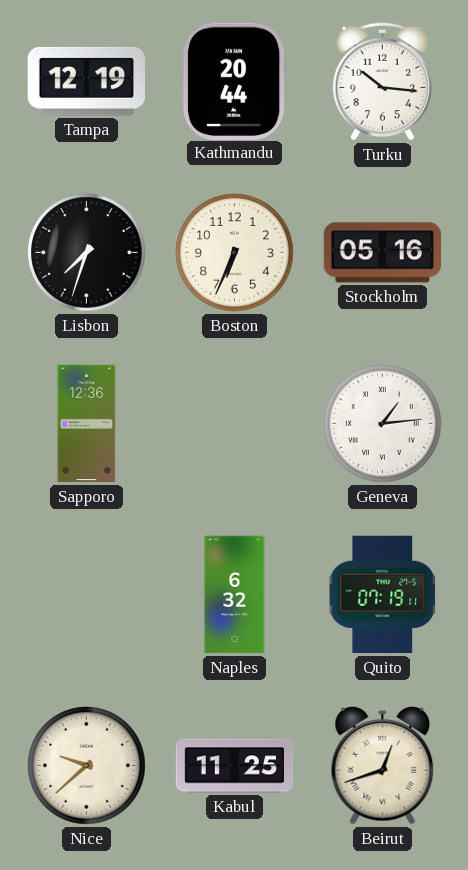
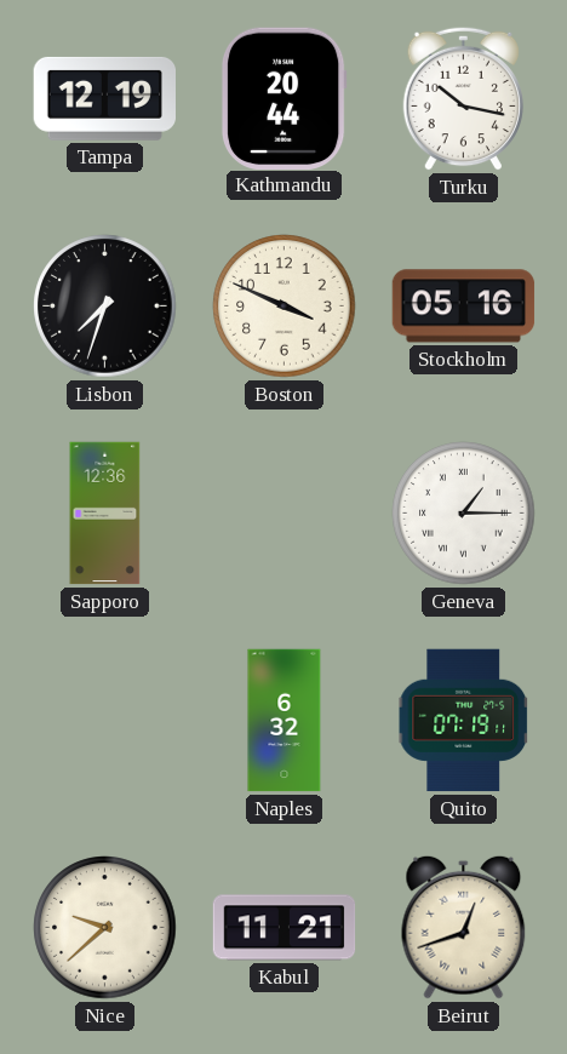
Turku: 10:16 -> 10:17
Boston: 6:34 -> 3:49
Geneva: 1:14 -> 1:15
Kabul: 11:25 -> 11:21
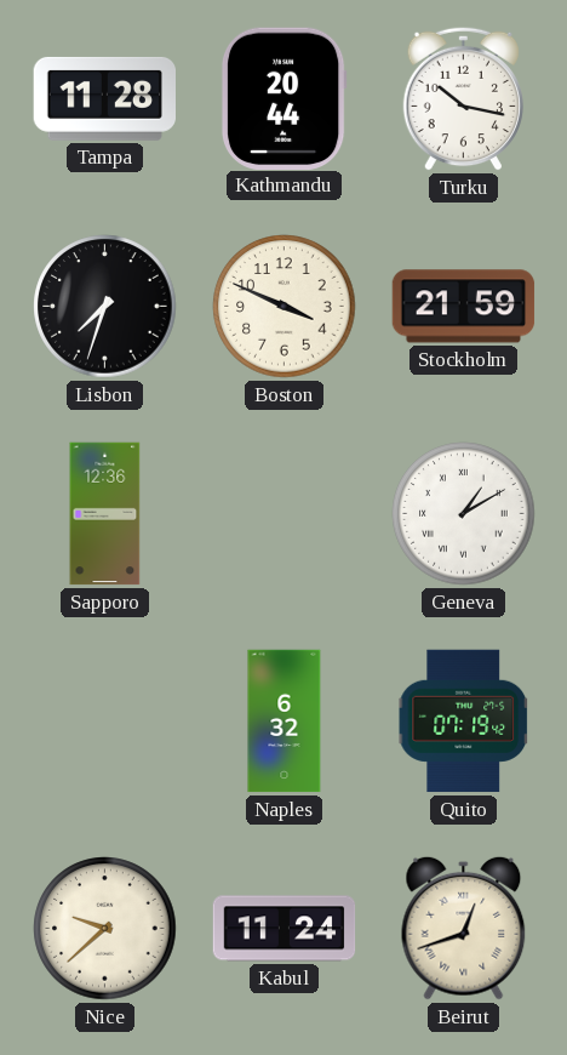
Tampa: 12:19 -> 11:28
Stockholm: 05:16 -> 21:59
Geneva: 1:15 -> 1:10
Quito: 07:19:11 -> 07:19:42
Kabul: 11:21 -> 11:24
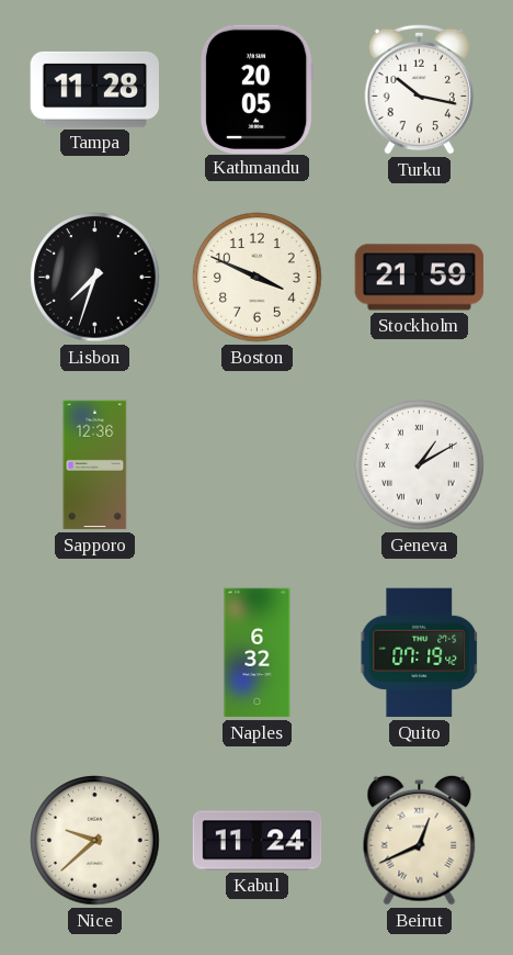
Kathmandu: 20:44 -> 20:05
Beirut: 12:42 -> 12:41
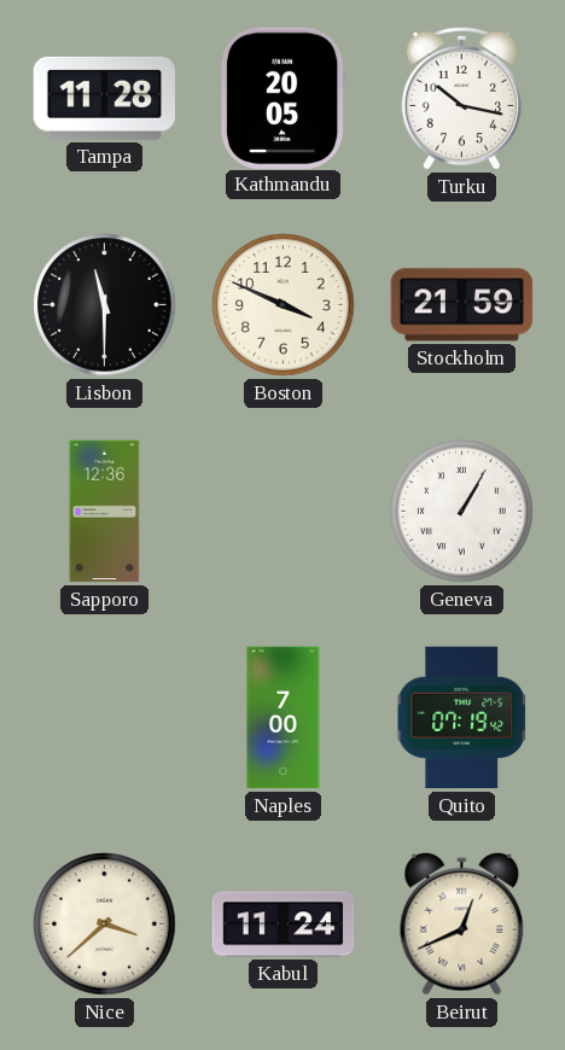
Lisbon: 7:33 -> 11:30
Geneva: 1:10 -> 1:05
Naples: 6:32 -> 7:00
Nice: 9:38 -> 3:38
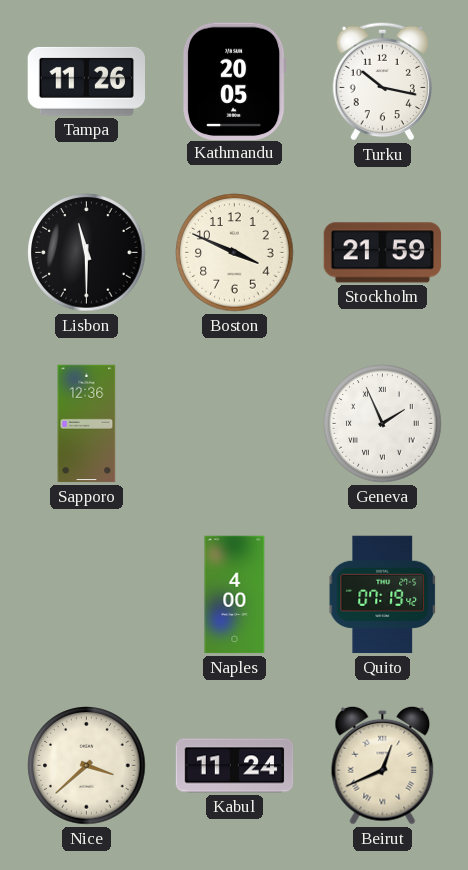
Tampa: 11:28 -> 11:26
Geneva: 1:05 -> 1:56
Naples: 7:00 -> 4:00
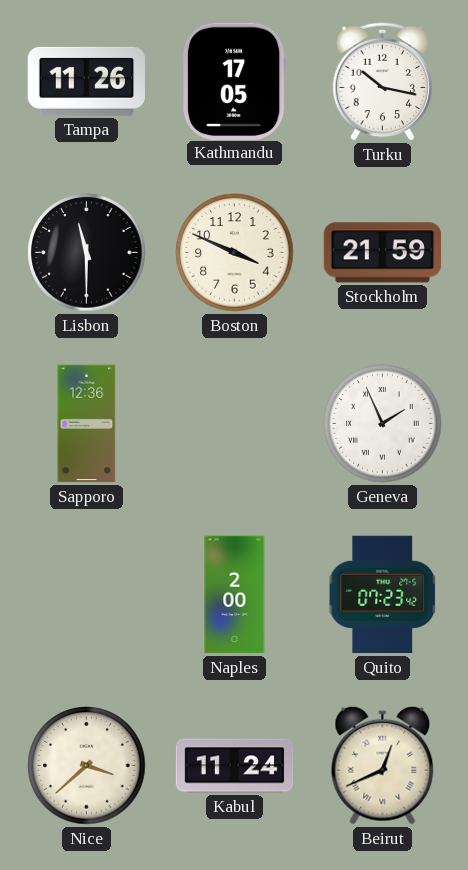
Kathmandu: 20:05 -> 17:05
Naples: 4:00 -> 2:00
Quito: 07:19 -> 07:23
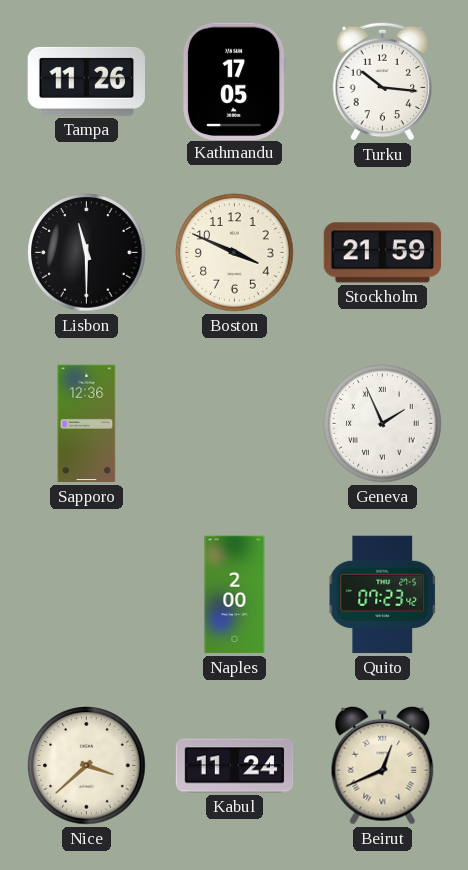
Turku: 10:17 -> 10:16
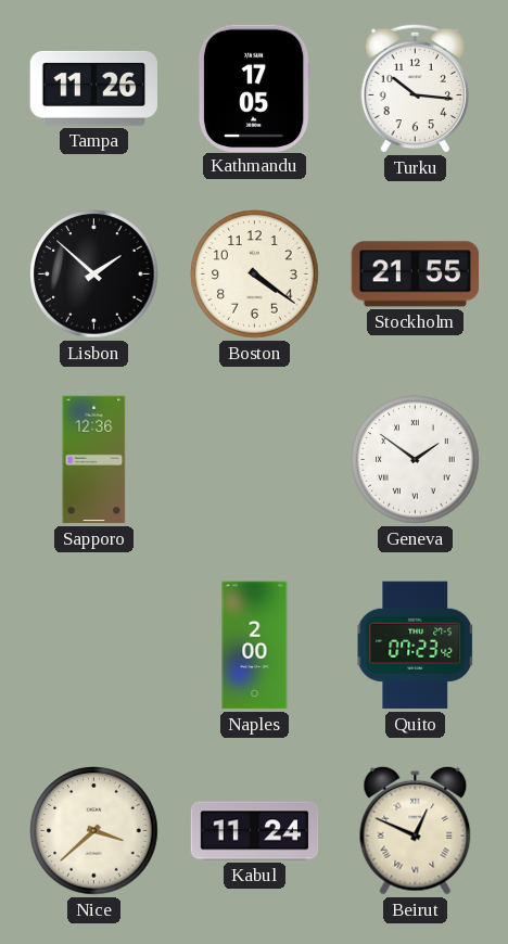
Lisbon: 11:30 -> 1:52
Boston: 3:49 -> 4:21
Stockholm: 21:59 -> 21:55
Geneva: 1:56 -> 1:51
Beirut: 12:41 -> 12:49
